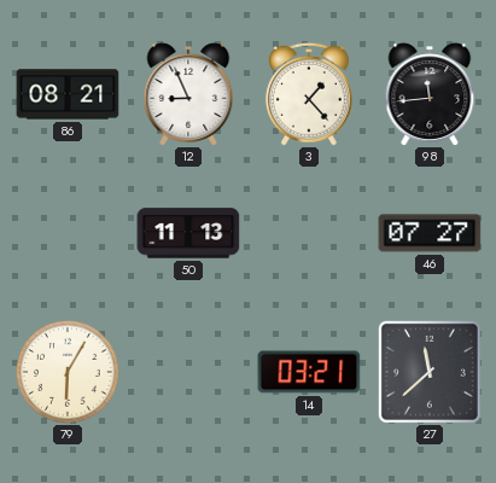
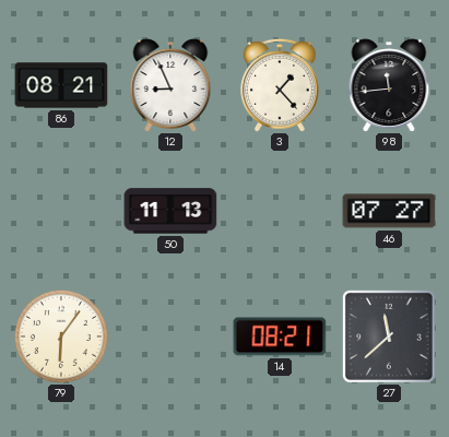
79: 6:05 -> 6:06
14: 03:21 -> 08:21
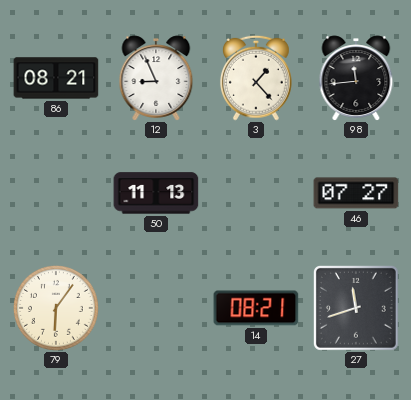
27: 11:38 -> 11:42
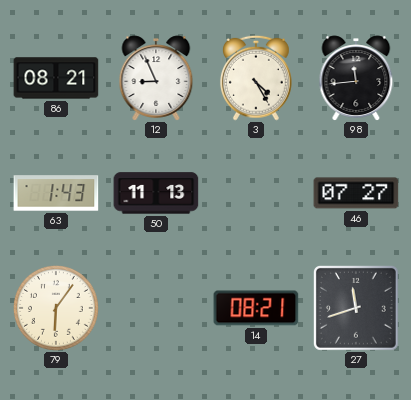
3: 1:23 -> 4:25
63: none -> 1:43
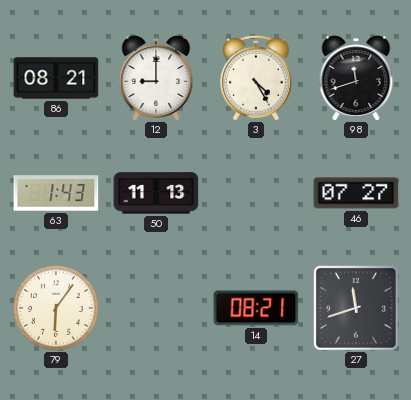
12: 8:56 -> 9:00
98: 11:44 -> 11:42
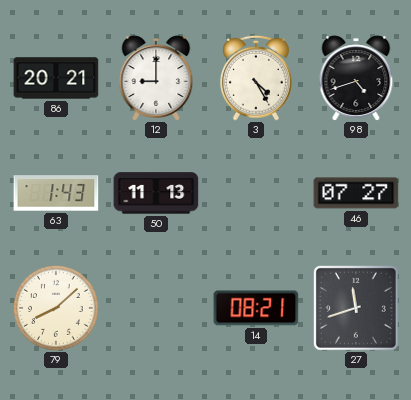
86: 08:21 -> 20:21
98: 11:42 -> 4:42
79: 6:06 -> 8:08
